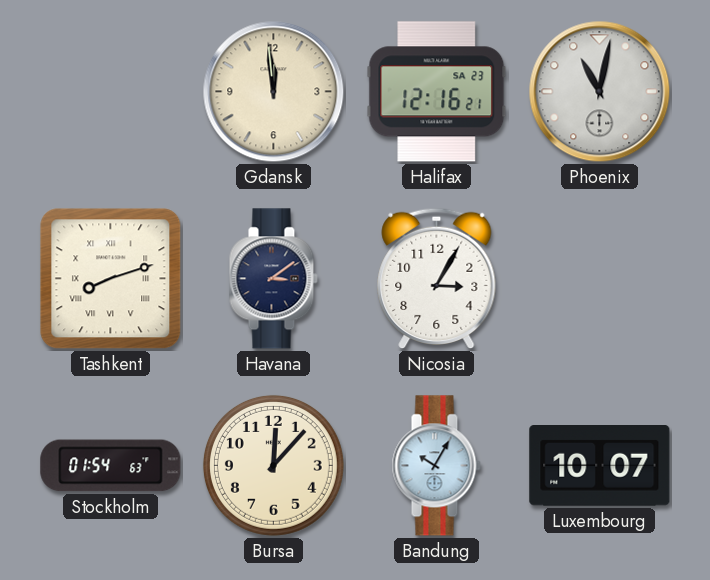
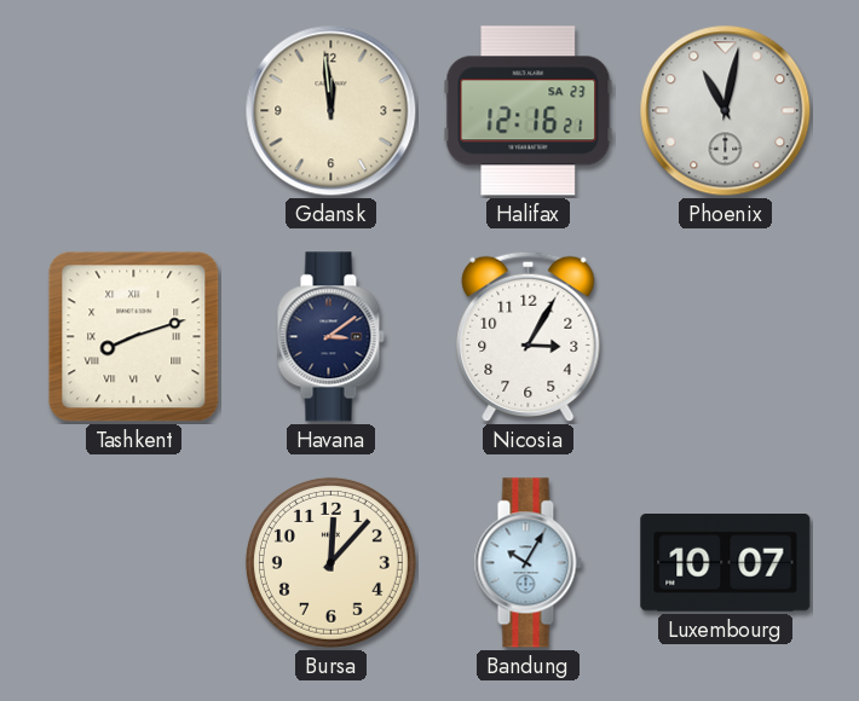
Stockholm: 01:54 -> none
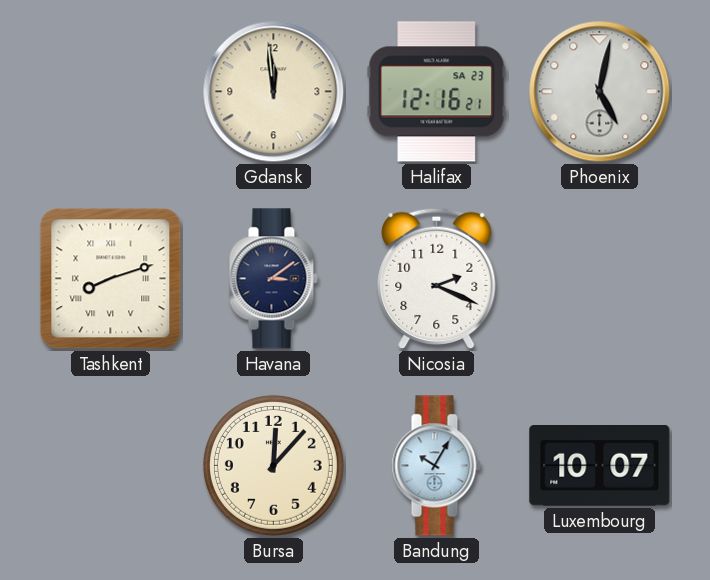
Phoenix: 11:02 -> 5:02
Nicosia: 3:05 -> 2:19
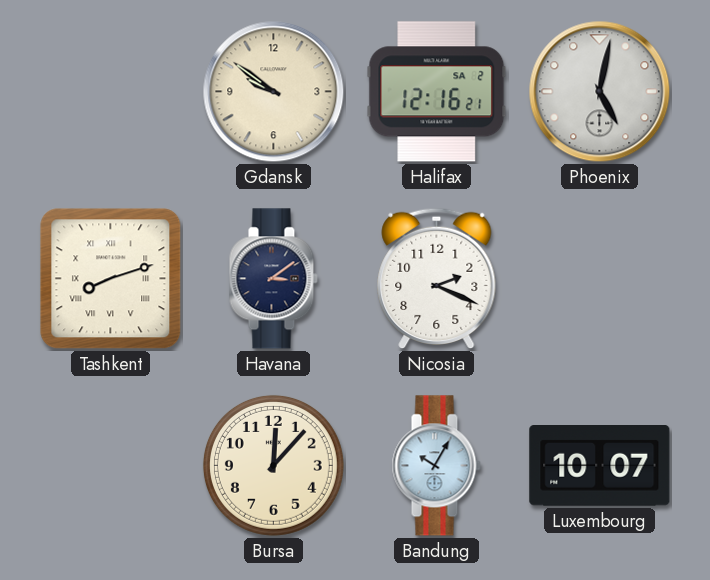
Gdansk: 11:59 -> 9:51
Halifax date: SA 23 -> SA 2
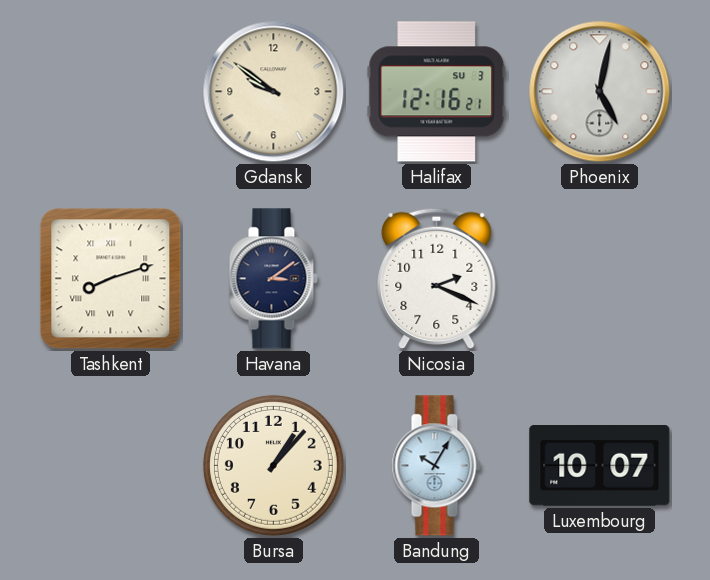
Halifax date: SA 2 -> SU 3
Bursa: 12:07 -> 1:07
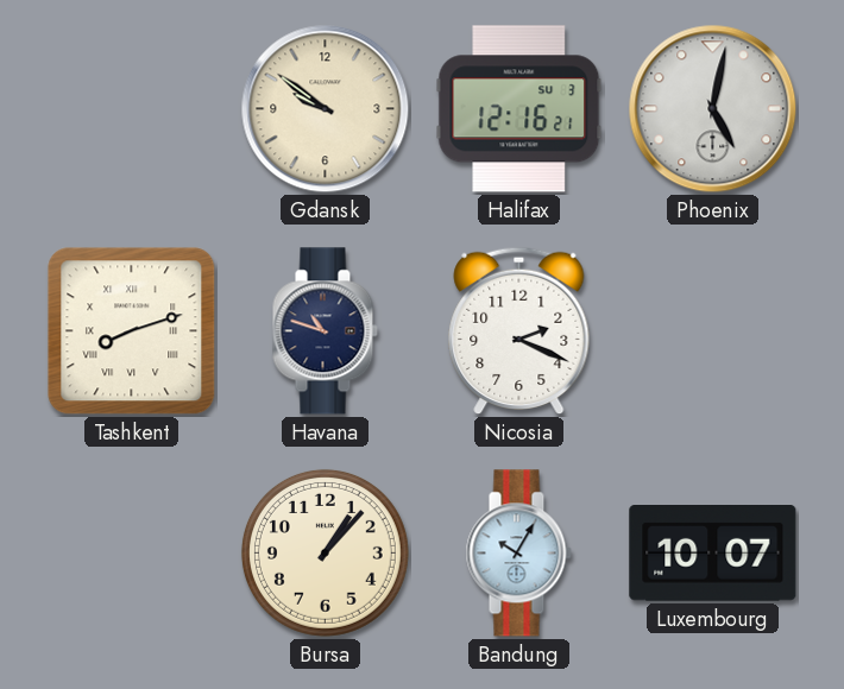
Havana: 3:09 -> 10:48
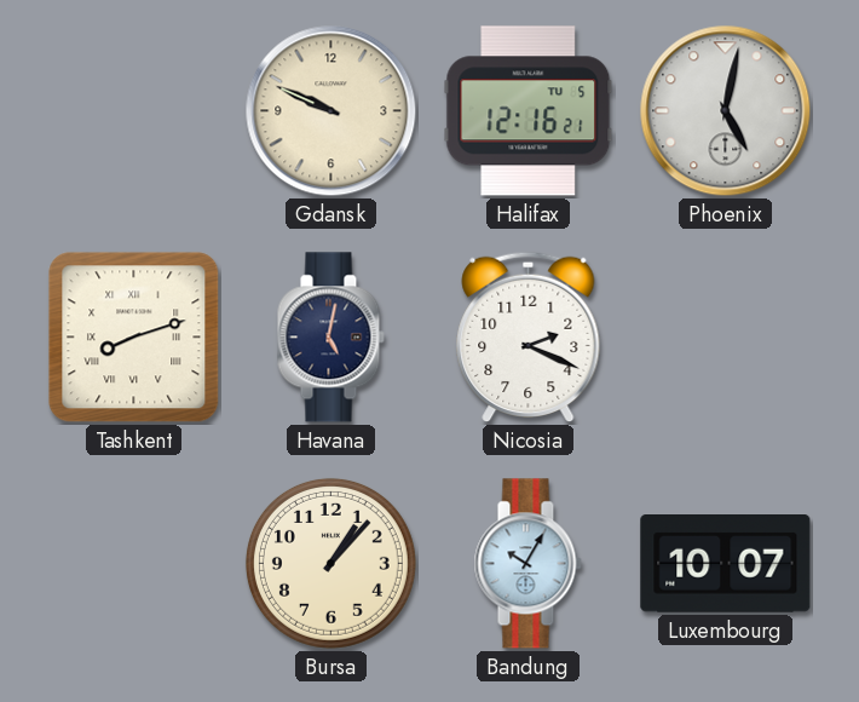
Gdansk: 9:51 -> 9:49
Halifax date: SU 3 -> TU 5
Havana: 10:48 -> 5:02
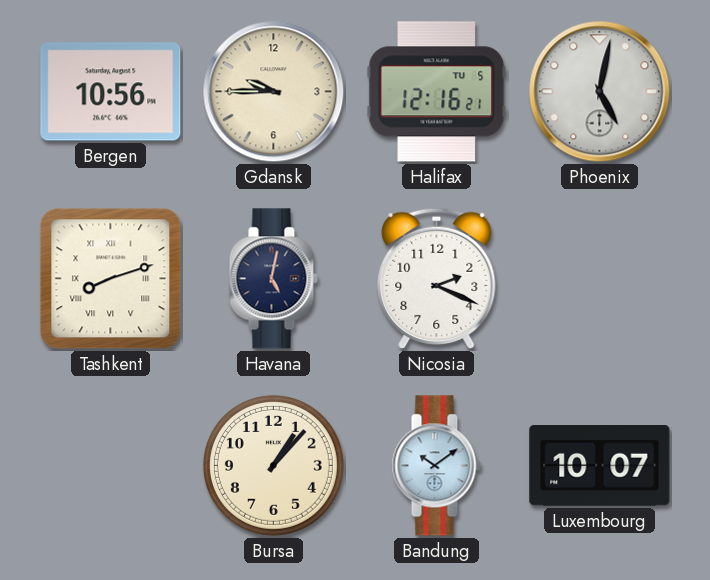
Bergen: none -> 10:56
Gdansk: 9:49 -> 9:45
Bandung: 10:05 -> 10:09
